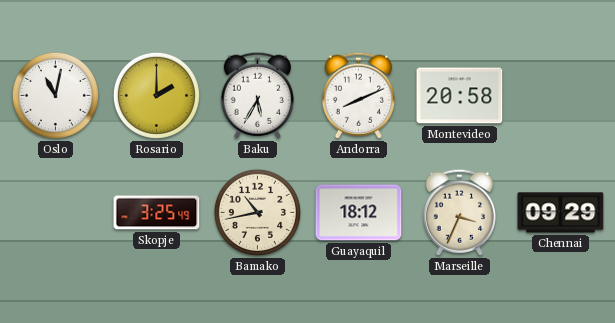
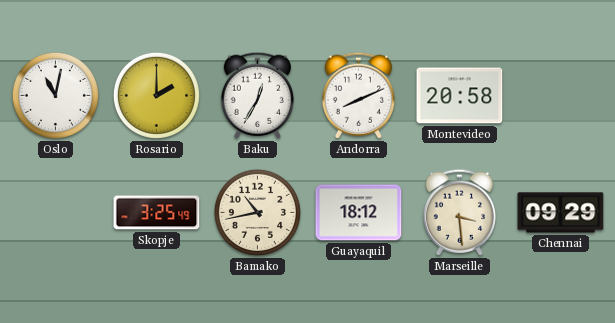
Baku: 5:35 -> 12:35
Marseille: 3:34 -> 3:29
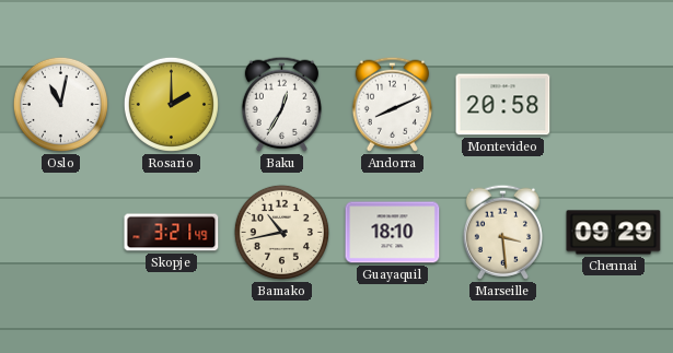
Skopje: 3:25 -> 3:21
Guayaquil: 18:12 -> 18:10
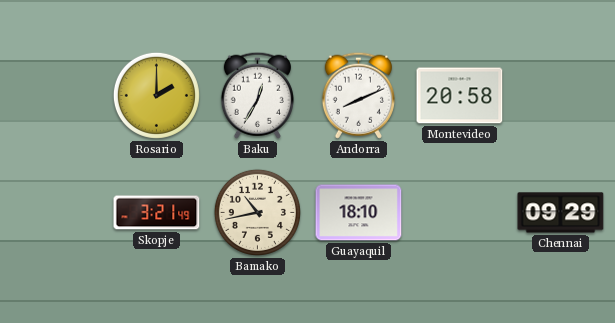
Oslo: 11:02 -> none
Marseille: 3:29 -> none
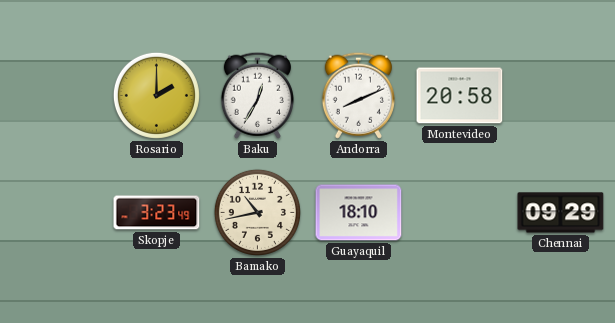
Skopje: 3:21 -> 3:23
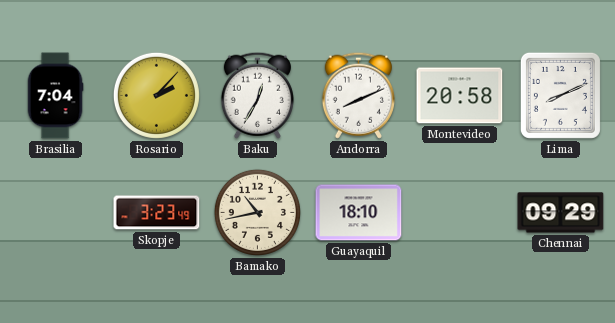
Brasilia: none -> 7:04
Rosario: 2:00 -> 2:07
Lima: none -> 8:11
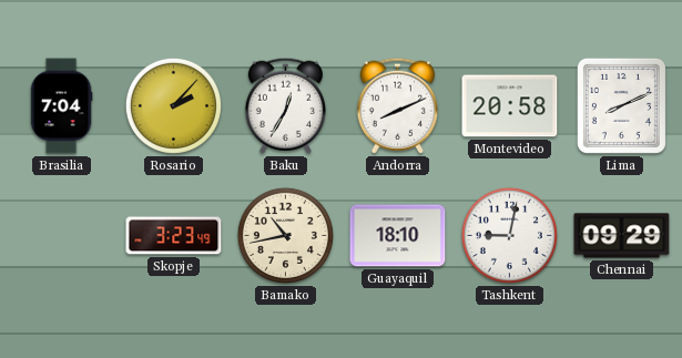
Tashkent: none -> 9:02
